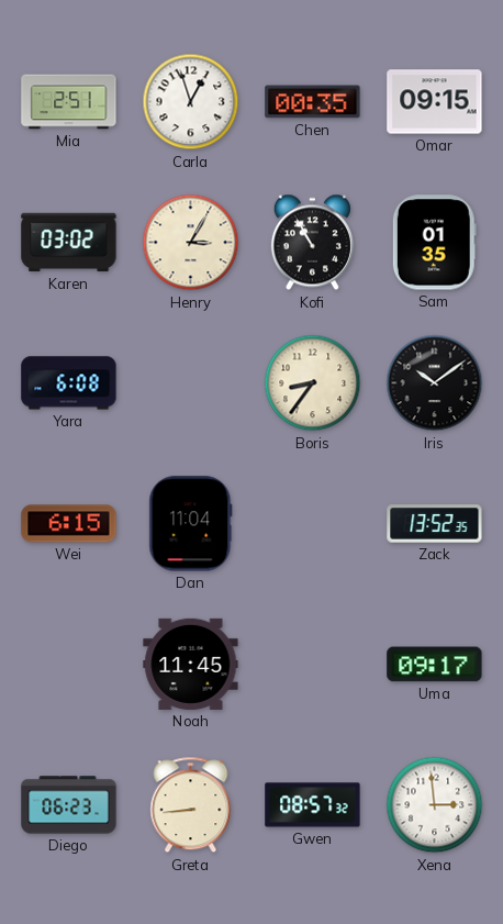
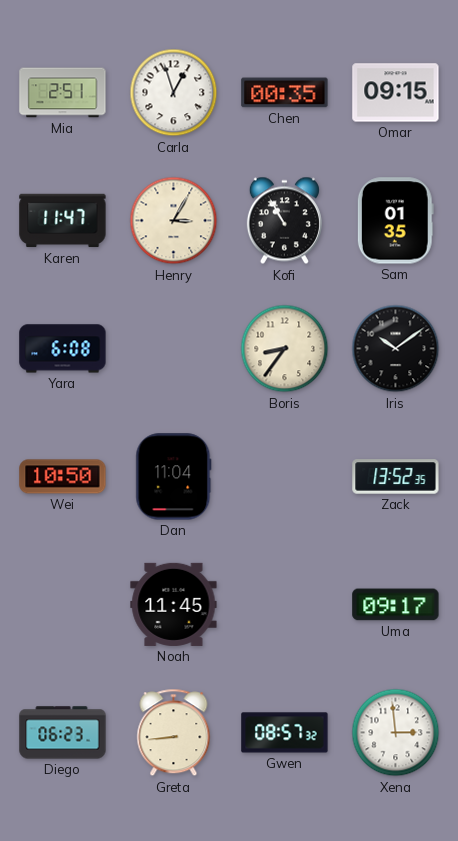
Karen: 03:02 -> 11:47
Wei: 6:15 -> 10:50
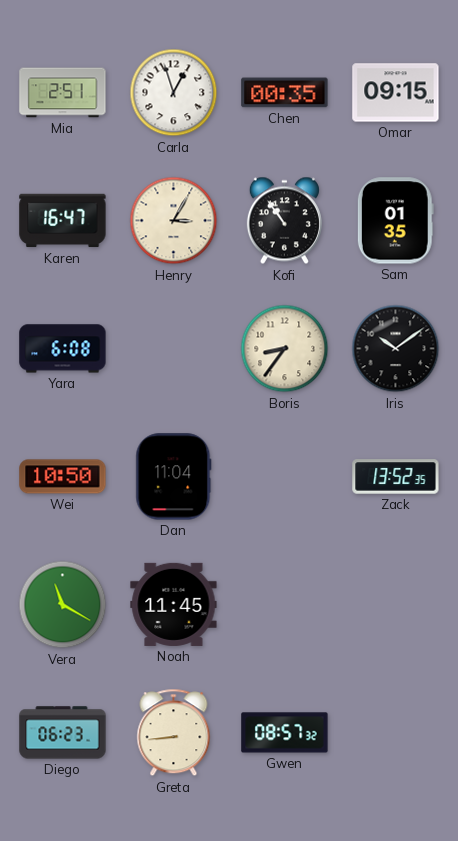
Karen: 11:47 -> 16:47
Kofi: 10:55 -> 10:54
Vera: none -> 11:20
Uma: 09:17 -> none
Xena: 2:59 -> none
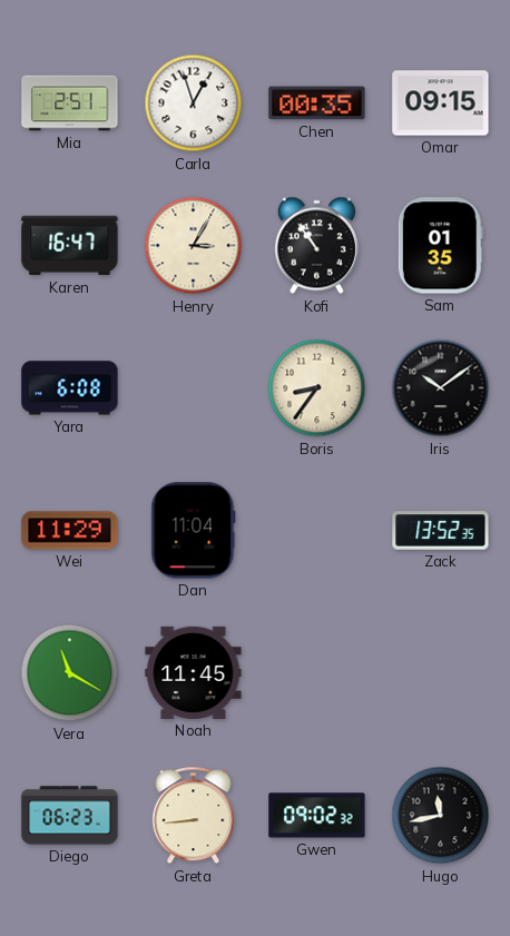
Wei: 10:50 -> 11:29
Gwen: 08:57 -> 09:02
Hugo: none -> 11:43
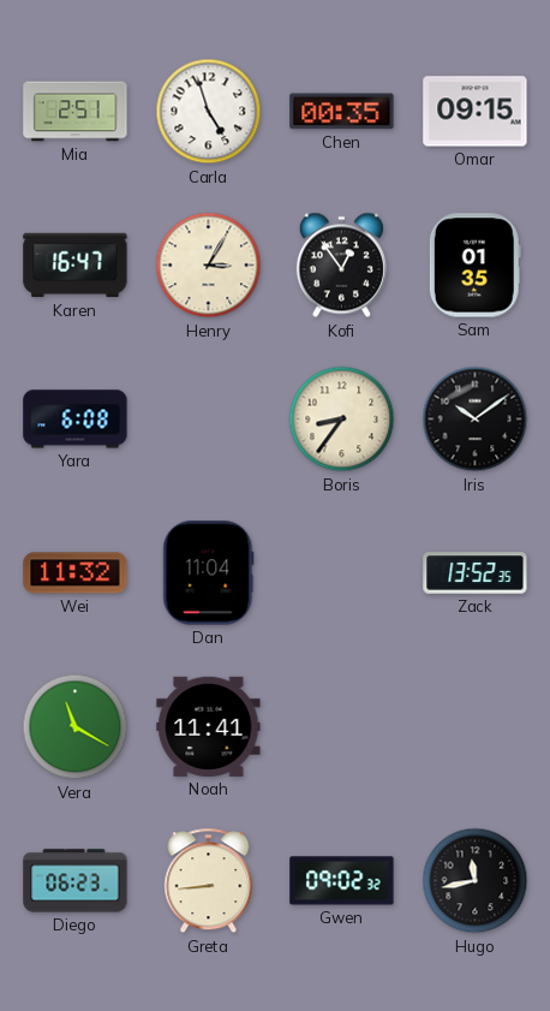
Carla: 12:57 -> 4:57
Kofi: 10:54 -> 12:54
Wei: 11:29 -> 11:32
Noah: 11:45 -> 11:41
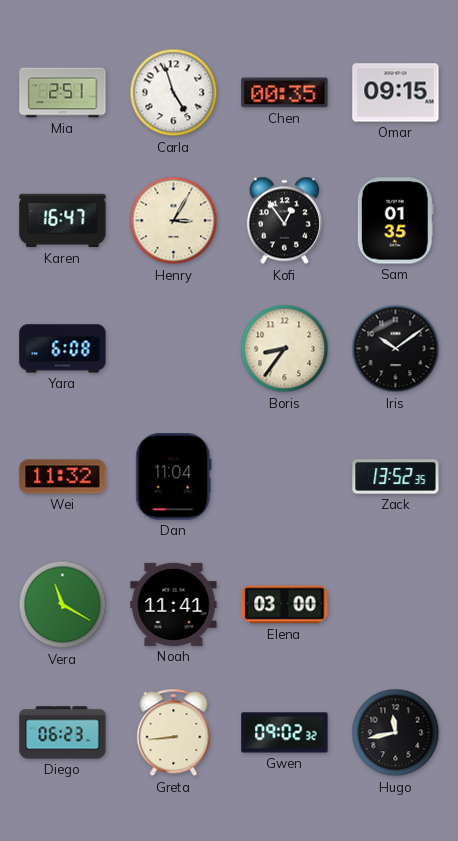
Elena: none -> 03:00
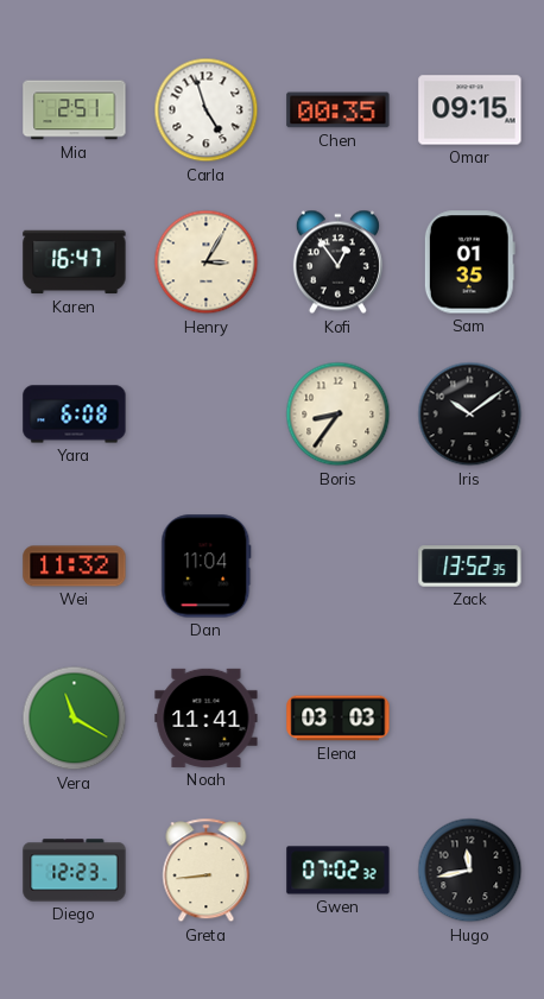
Elena: 03:00 -> 03:03
Diego: 06:23 -> 12:23
Gwen: 09:02 -> 07:02
